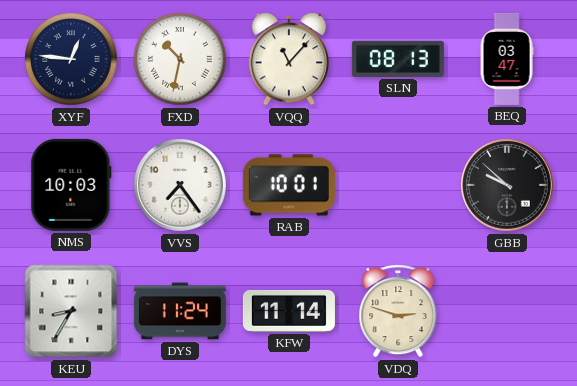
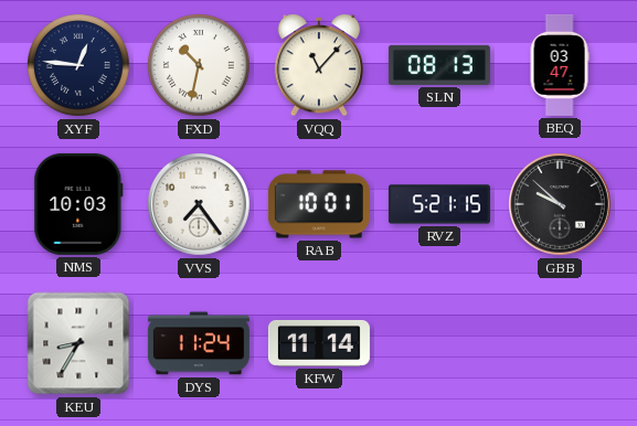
RVZ: none -> 5:21
VDQ: 2:48 -> none
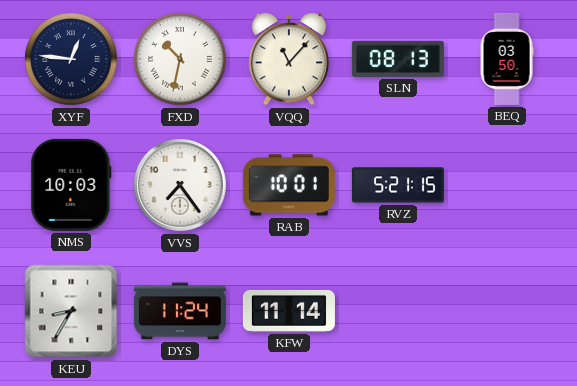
BEQ: 03:47 -> 03:50
GBB: 9:52 -> none
